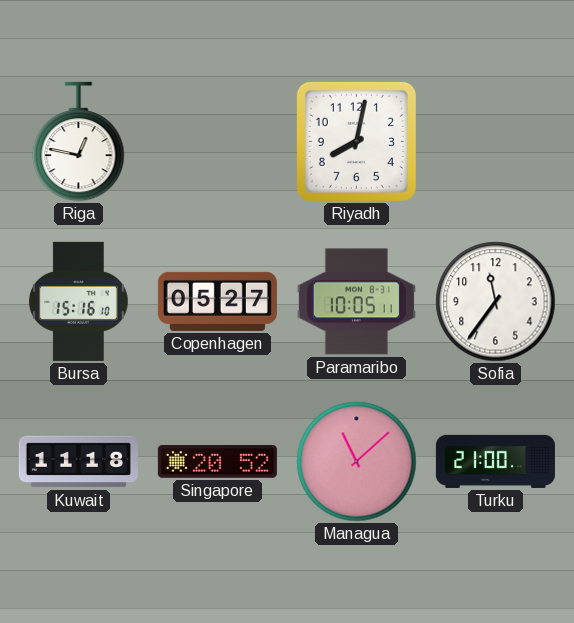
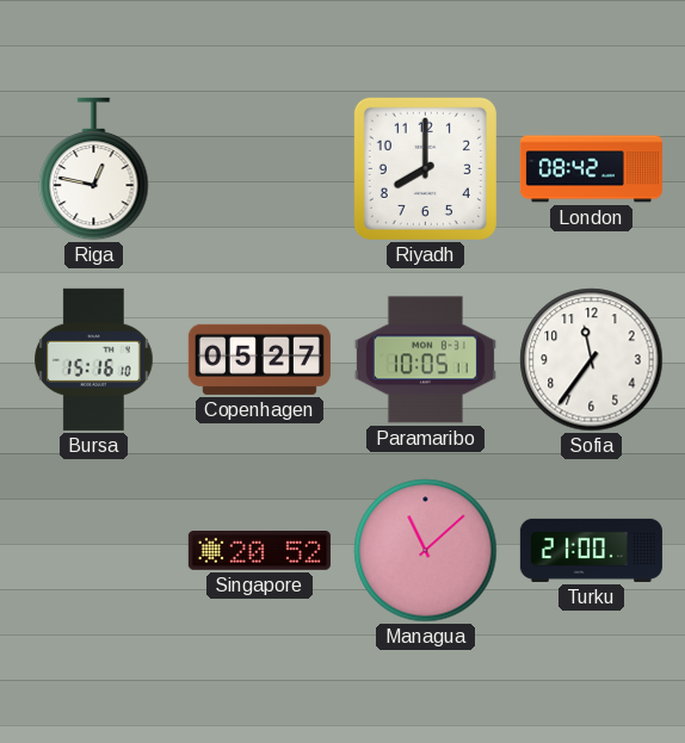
Riyadh: 8:02 -> 8:00
London: none -> 08:42
Kuwait: 11:18 -> none
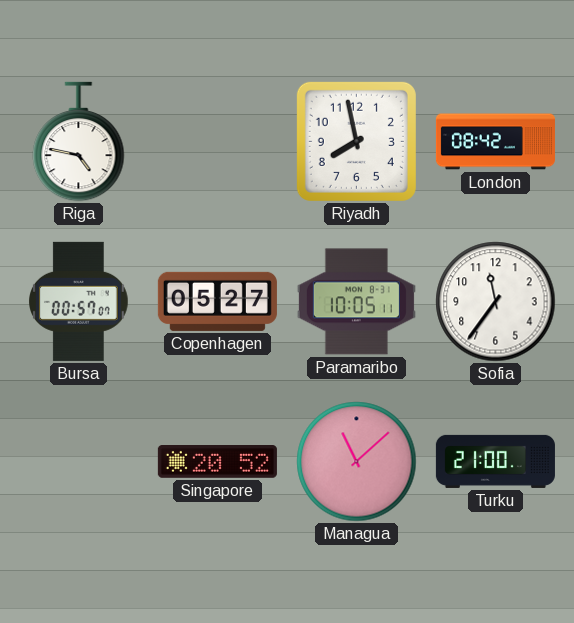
Riga: 12:47 -> 4:47
Riyadh: 8:00 -> 7:58
Bursa: 15:16 -> 00:57
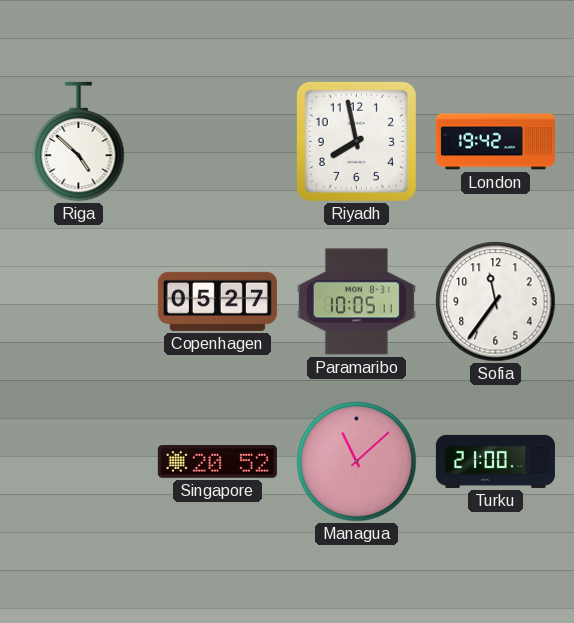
Riga: 4:47 -> 4:52
London: 08:42 -> 19:42
Bursa: 00:57 -> none
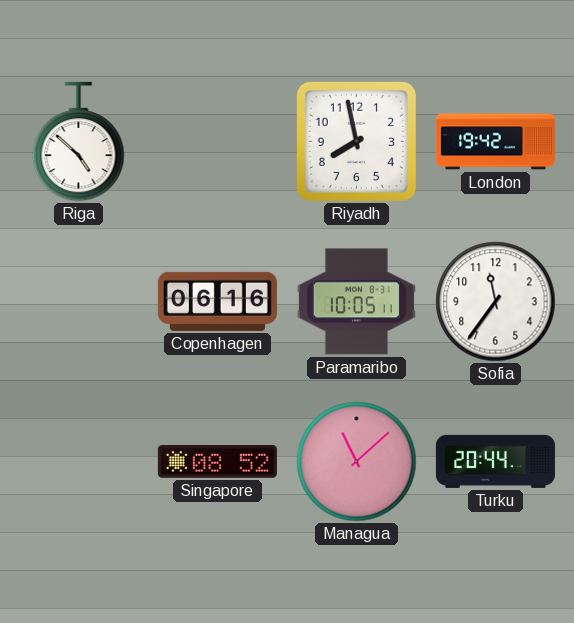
Copenhagen: 05:27 -> 06:16
Singapore: 20:52 -> 08:52
Turku: 21:00 -> 20:44
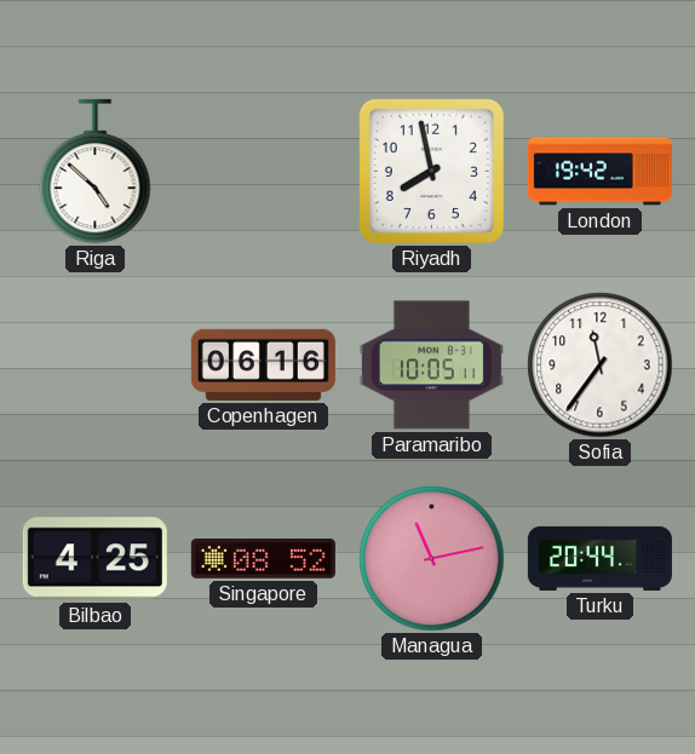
Bilbao: none -> 4:25
Managua: 11:08 -> 11:13
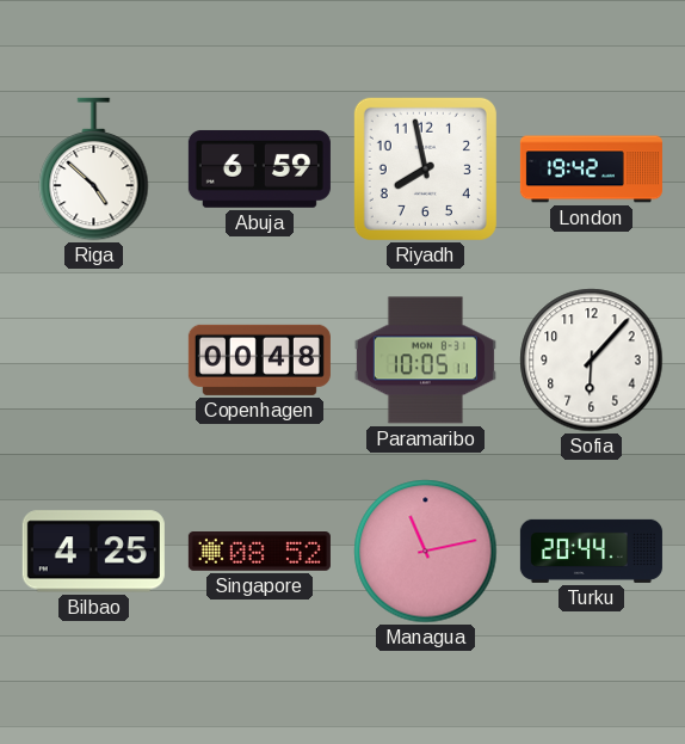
Abuja: none -> 6:59
Copenhagen: 06:16 -> 00:48
Sofia: 11:36 -> 6:07
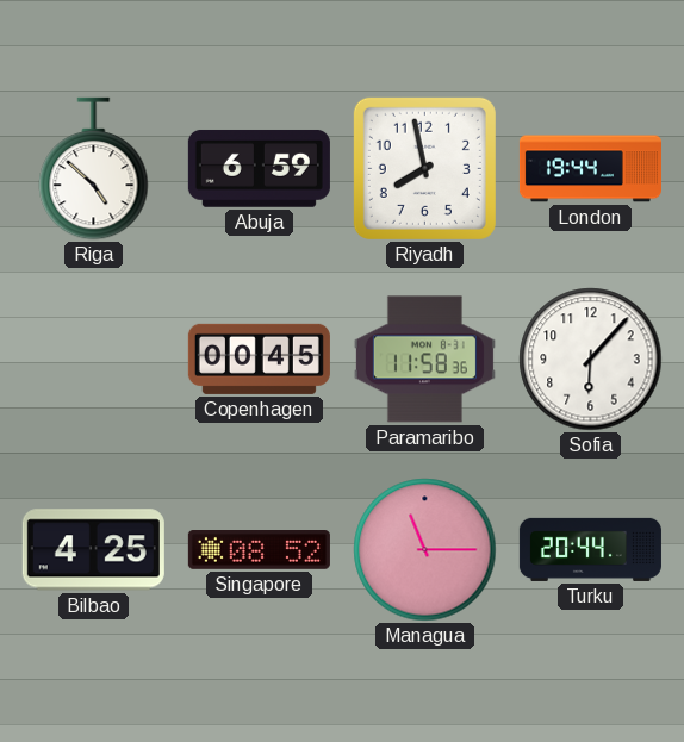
London: 19:42 -> 19:44
Copenhagen: 00:48 -> 00:45
Paramaribo: 10:05 -> 11:58
Managua: 11:13 -> 11:15
